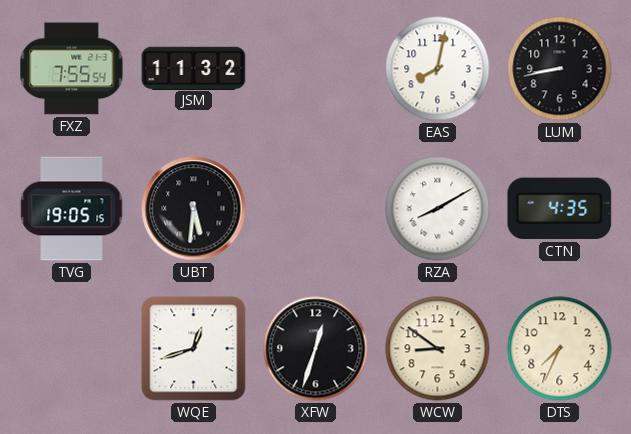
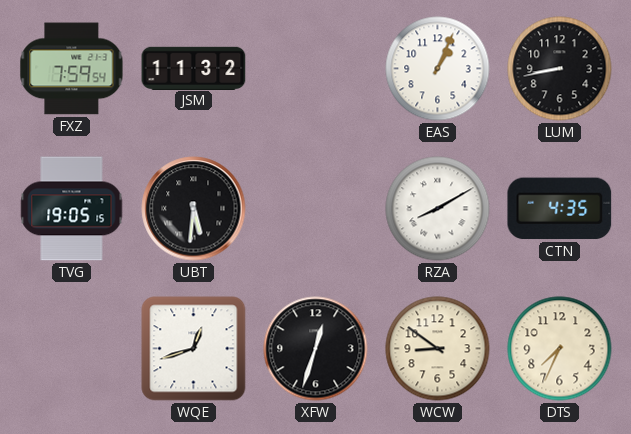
FXZ: 7:55 -> 7:59
EAS: 8:02 -> 1:04
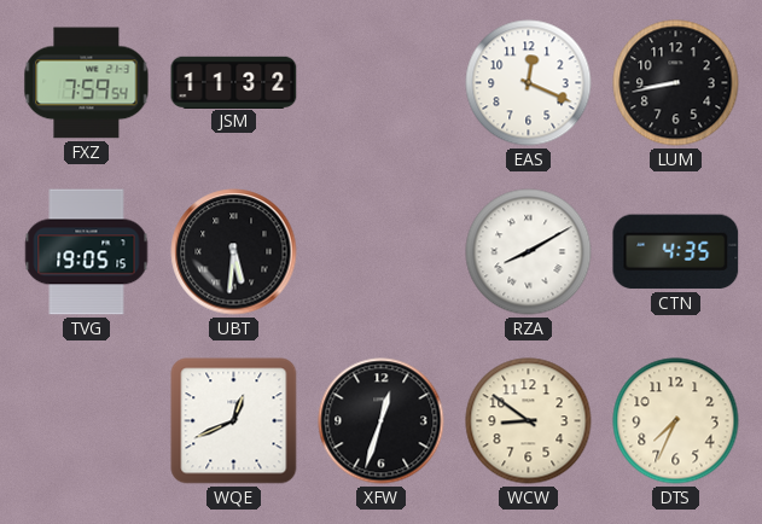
EAS: 1:04 -> 12:19
WQE: 12:42 -> 12:41
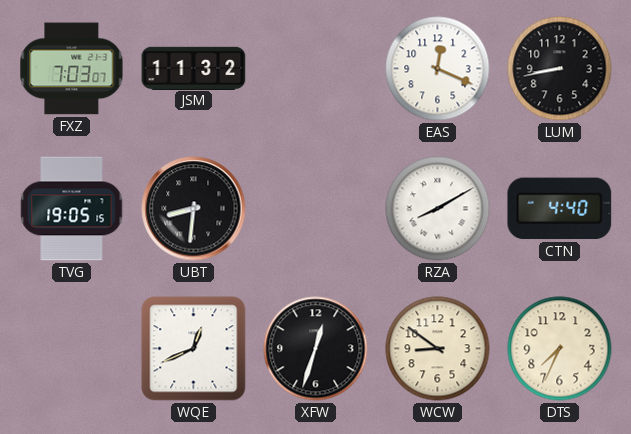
FXZ: 7:59 -> 7:03
UBT: 5:31 -> 8:31
CTN: 4:35 -> 4:40
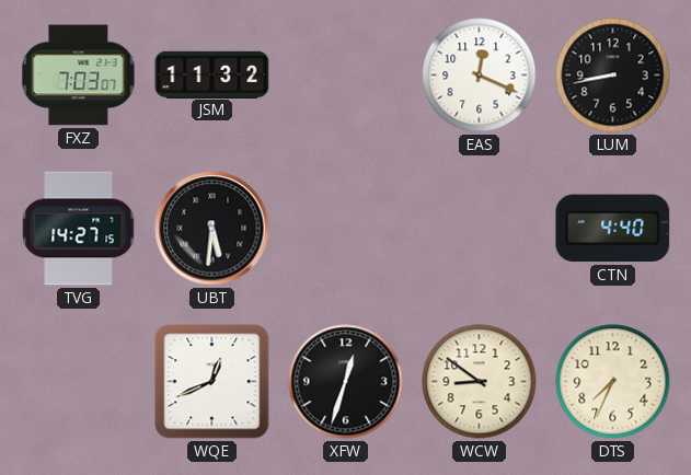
TVG: 19:05 -> 14:27
UBT: 8:31 -> 5:31
RZA: 8:10 -> none
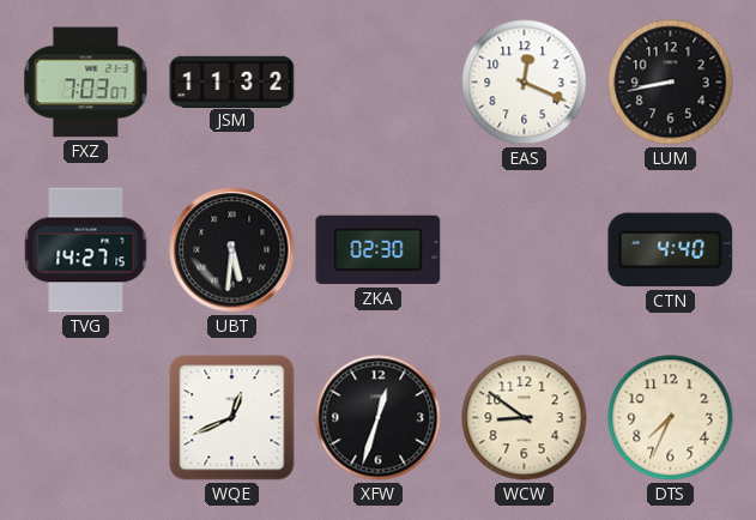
ZKA: none -> 02:30
